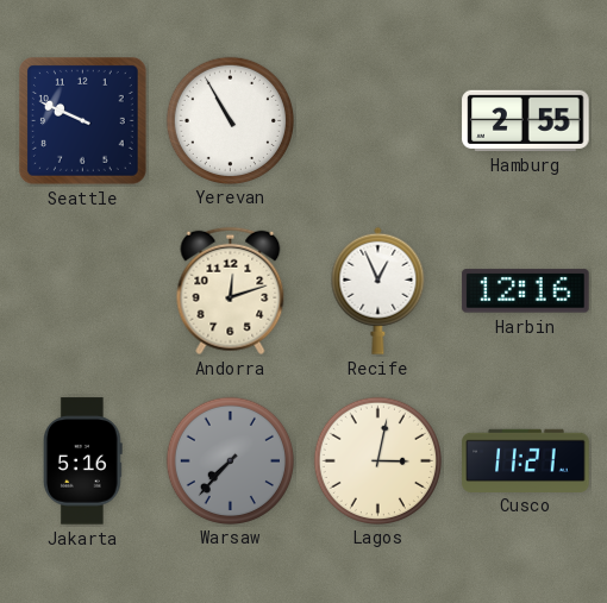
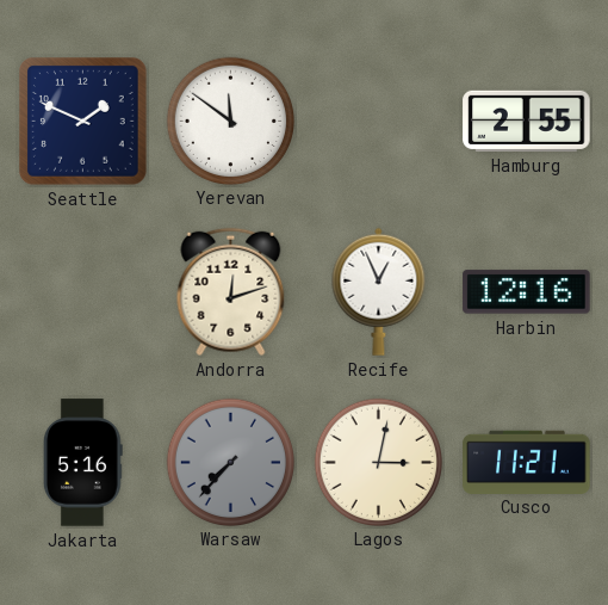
Seattle: 9:49 -> 1:49
Yerevan: 10:55 -> 11:51
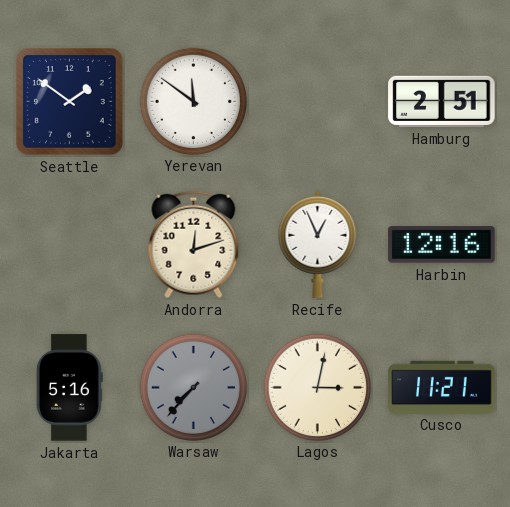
Seattle: 1:49 -> 1:51
Hamburg: 2:55 -> 2:51
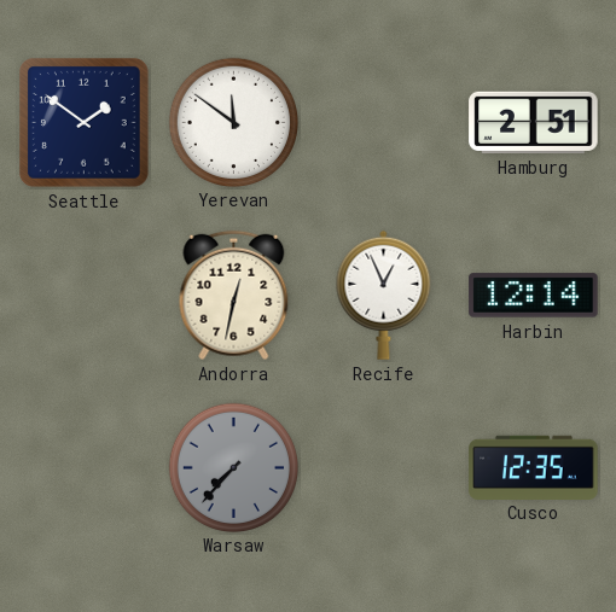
Andorra: 12:12 -> 12:32
Harbin: 12:16 -> 12:14
Jakarta: 5:16 -> none
Lagos: 3:02 -> none
Cusco: 11:21 -> 12:35
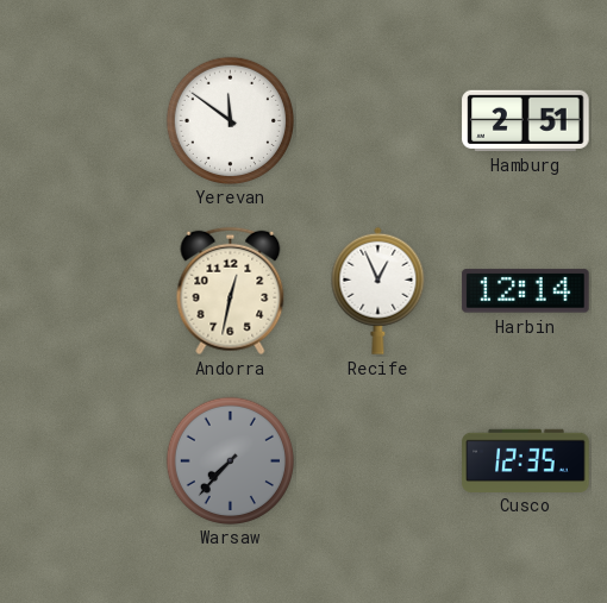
Seattle: 1:51 -> none
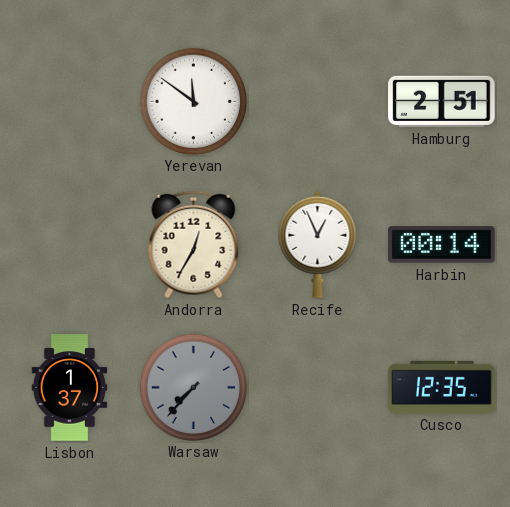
Andorra: 12:32 -> 12:35
Harbin: 12:14 -> 00:14
Lisbon: none -> 1:37
